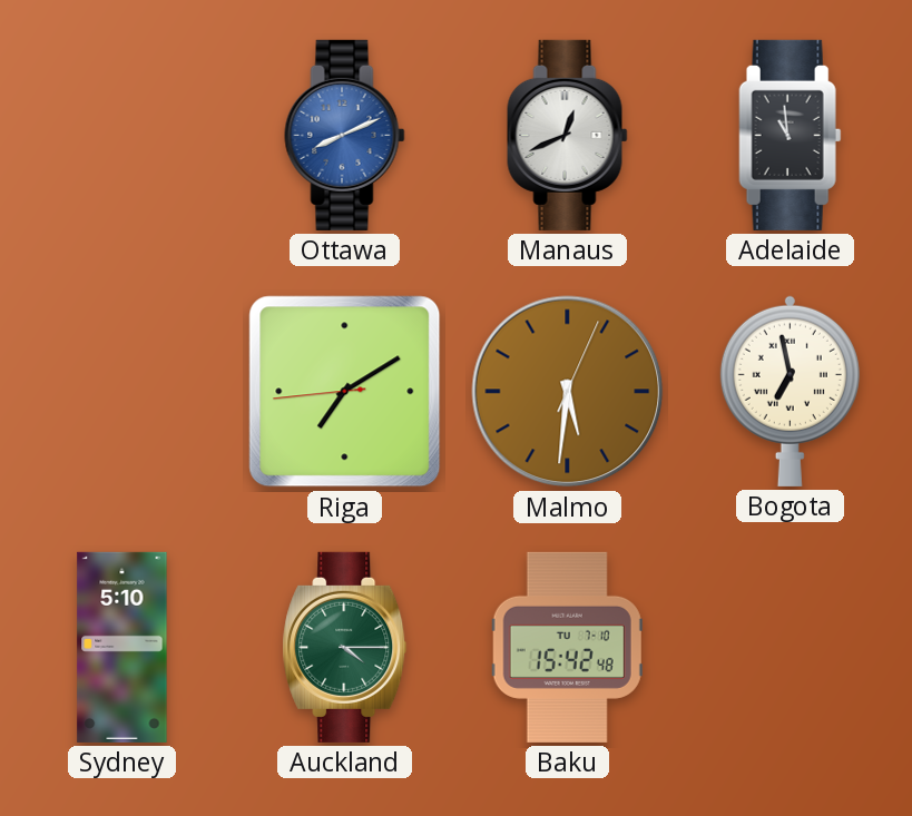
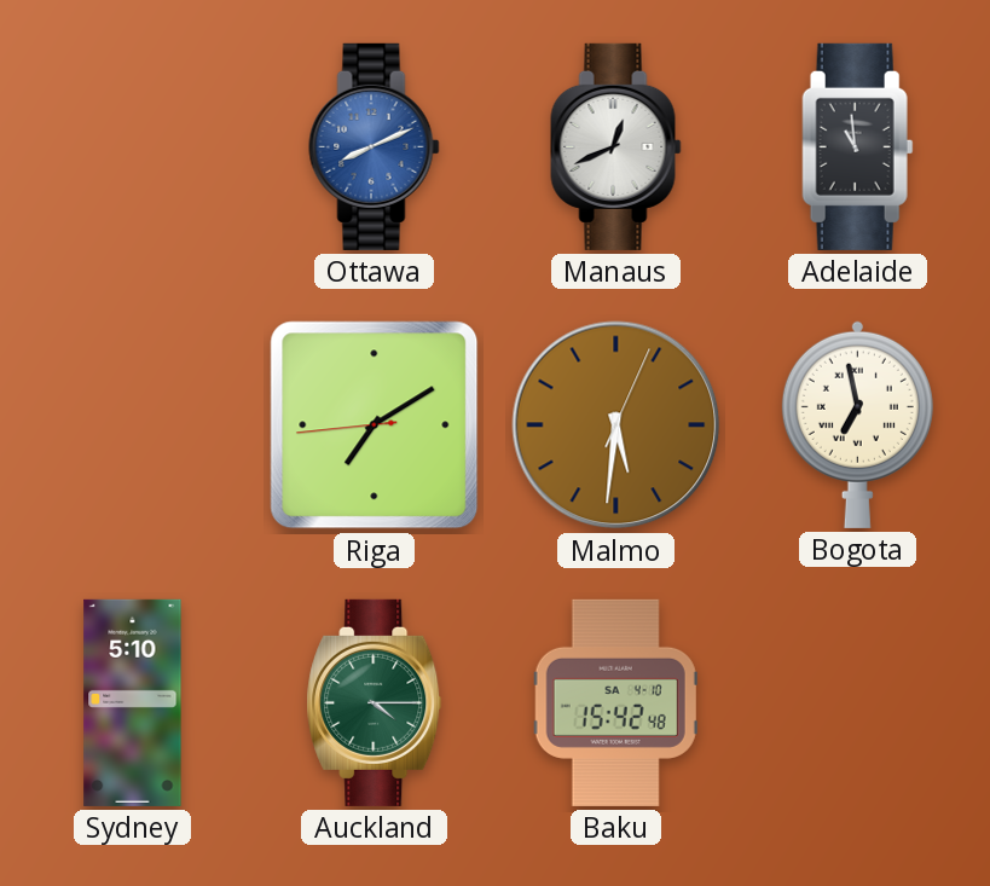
Baku date: TU 7-10 -> SA 4-10
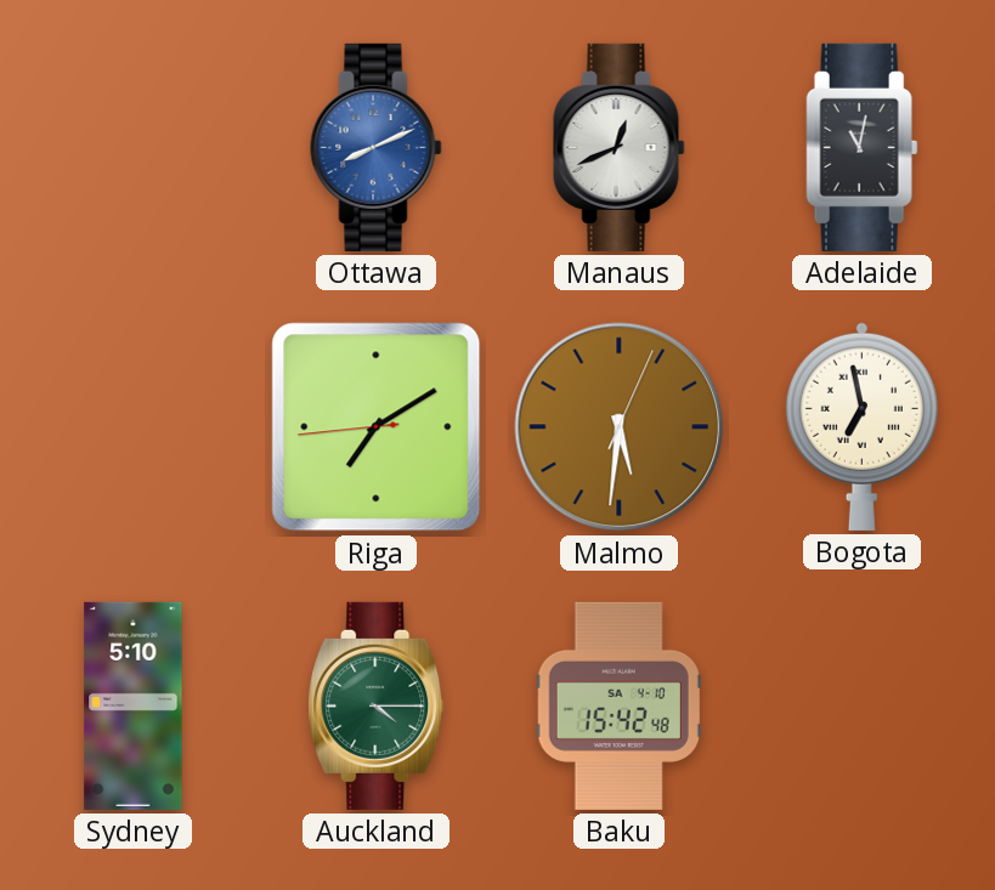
Adelaide: 10:59 -> 11:02
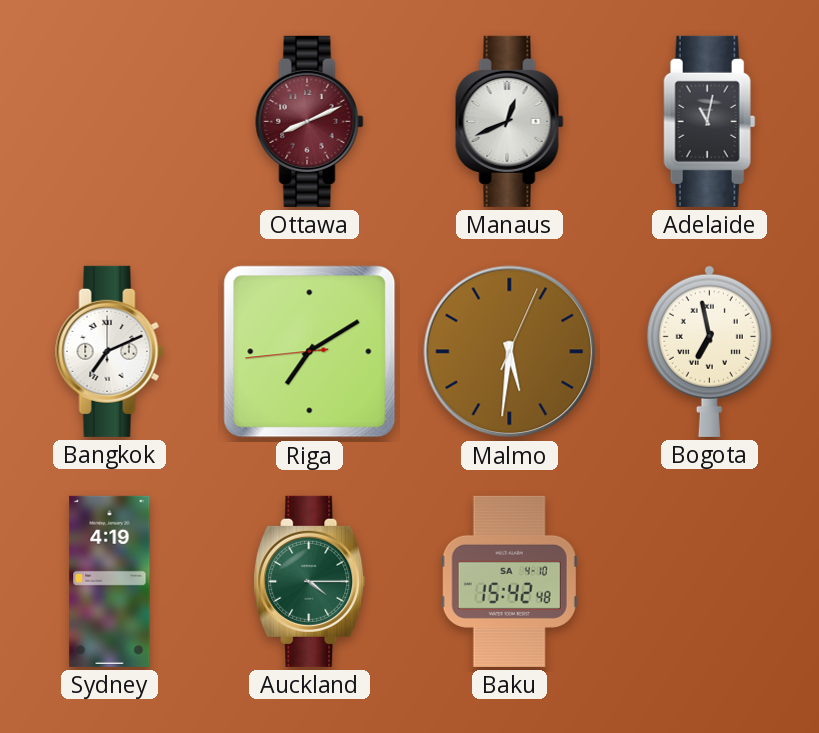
Ottawa dial: blue -> burgundy
Bangkok: none -> 7:11
Sydney: 5:10 -> 4:19
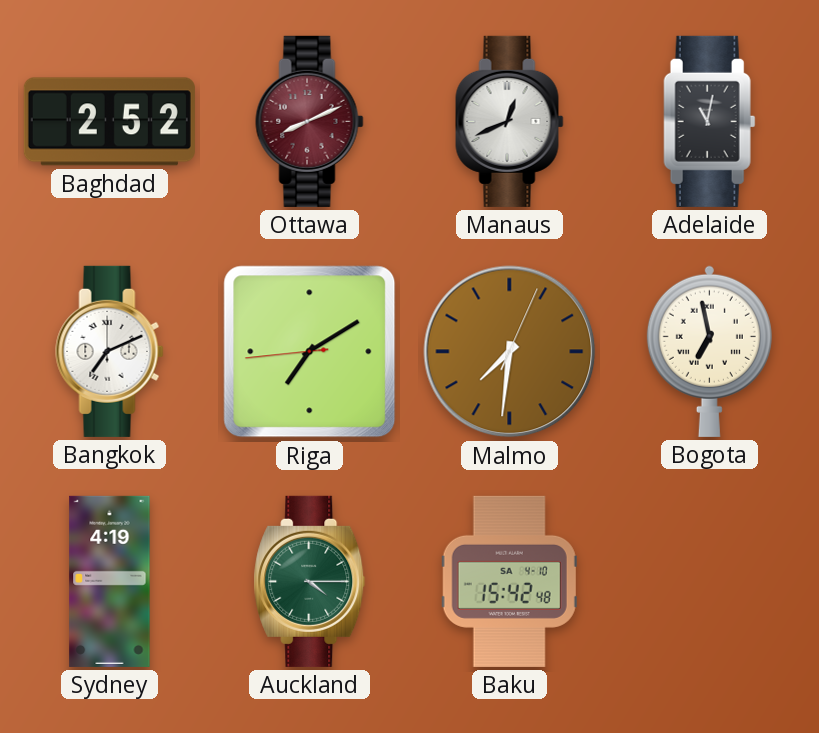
Baghdad: none -> 2:52
Malmo: 5:31 -> 7:31
